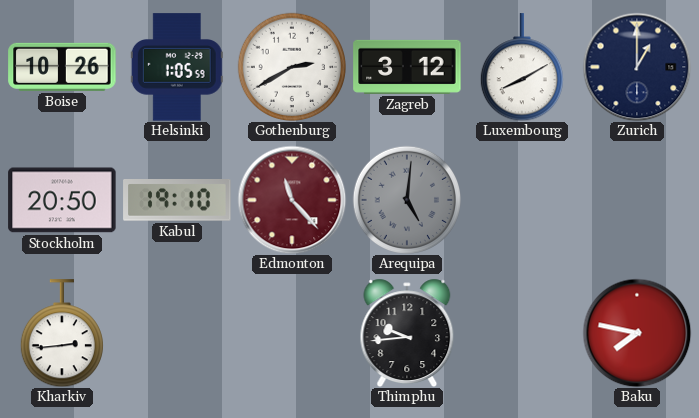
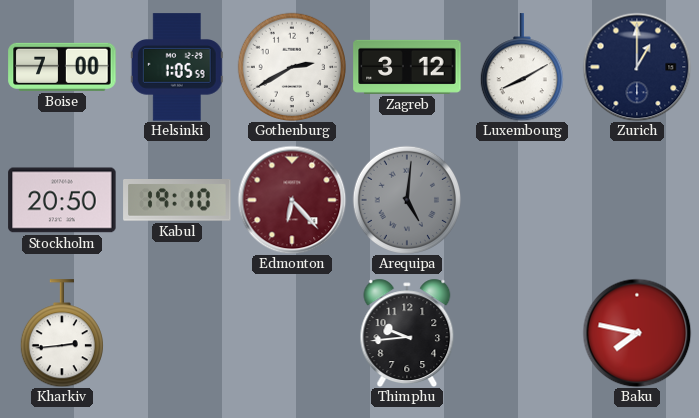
Boise: 10:26 -> 7:00
Edmonton: 11:23 -> 6:23
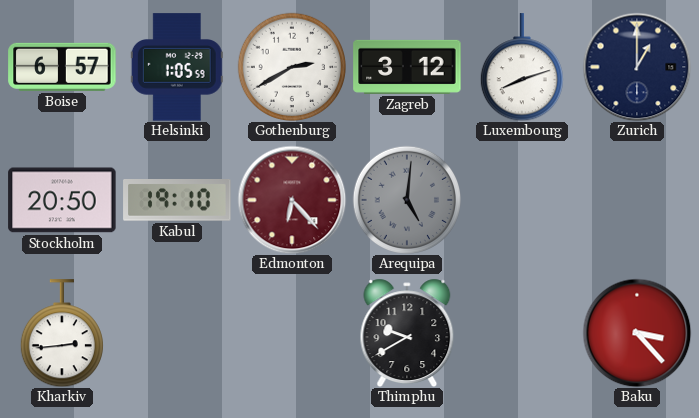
Boise: 7:00 -> 6:57
Luxembourg: 8:10 -> 8:12
Thimphu: 9:44 -> 9:40
Baku: 7:47 -> 3:23
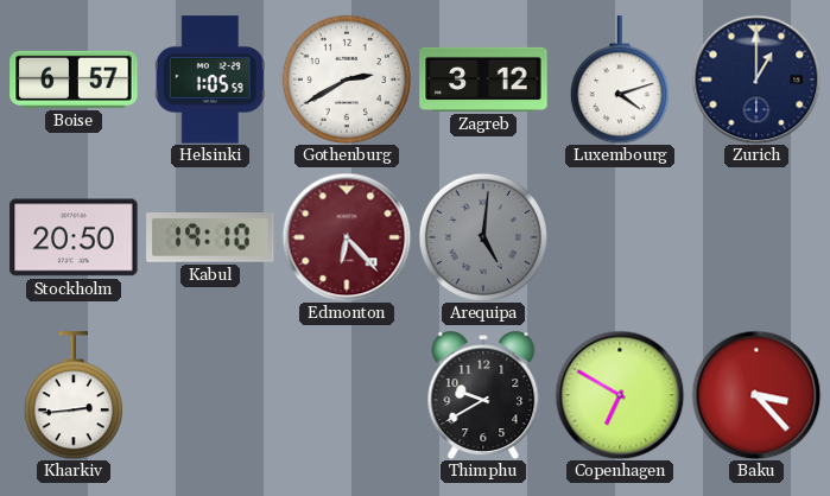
Luxembourg: 8:12 -> 4:12
Copenhagen: none -> 6:50
